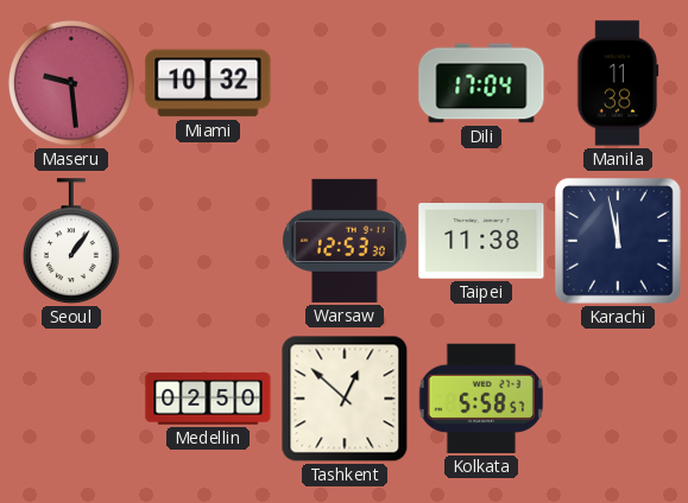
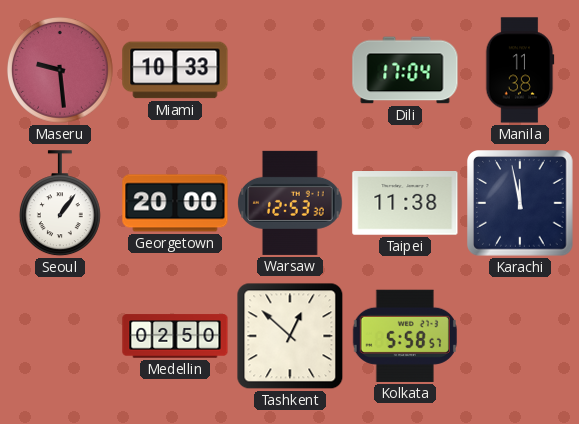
Miami: 10:32 -> 10:33
Georgetown: none -> 20:00
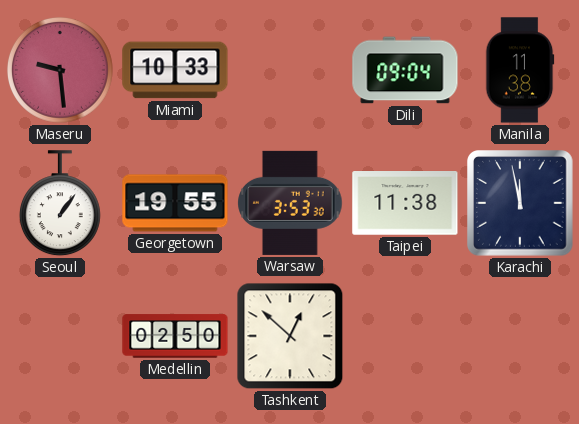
Dili: 17:04 -> 09:04
Georgetown: 20:00 -> 19:55
Warsaw: 12:53 -> 3:53
Kolkata: 5:58 -> none
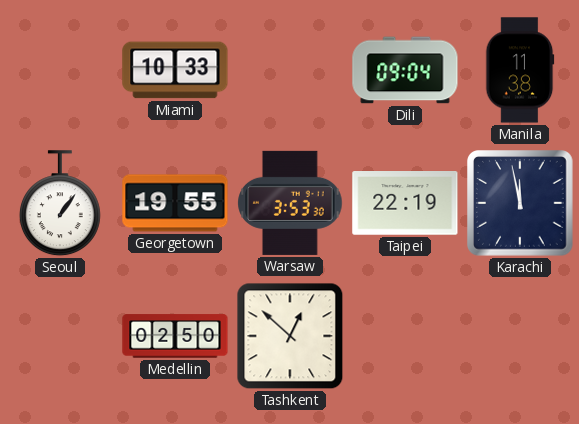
Maseru: 9:29 -> none
Taipei: 11:38 -> 22:19
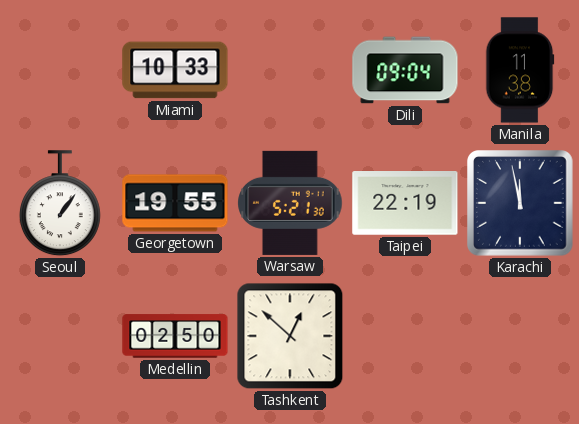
Warsaw: 3:53 -> 5:21
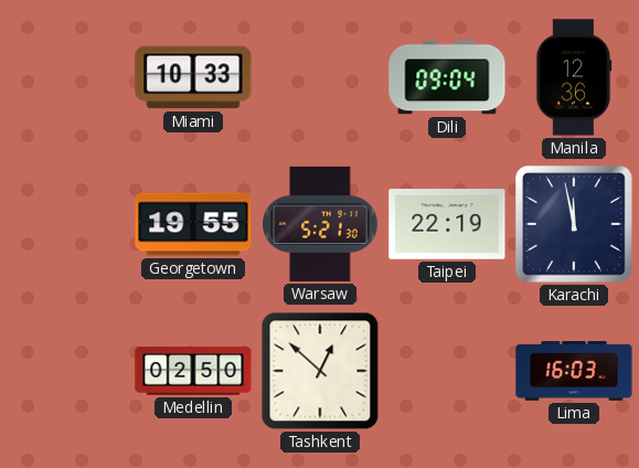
Manila: 11:38 -> 12:36
Seoul: 1:06 -> none
Lima: none -> 16:03
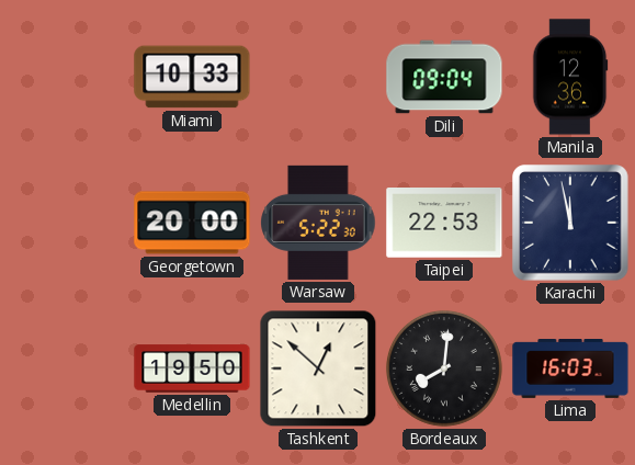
Georgetown: 19:55 -> 20:00
Warsaw: 5:21 -> 5:22
Taipei: 22:19 -> 22:53
Medellin: 02:50 -> 19:50
Bordeaux: none -> 8:01
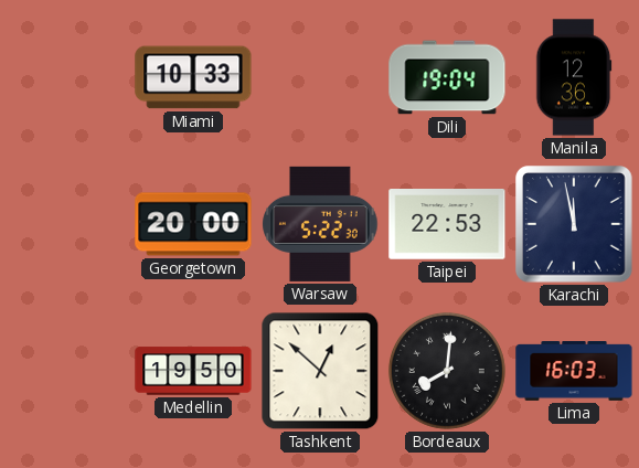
Dili: 09:04 -> 19:04
